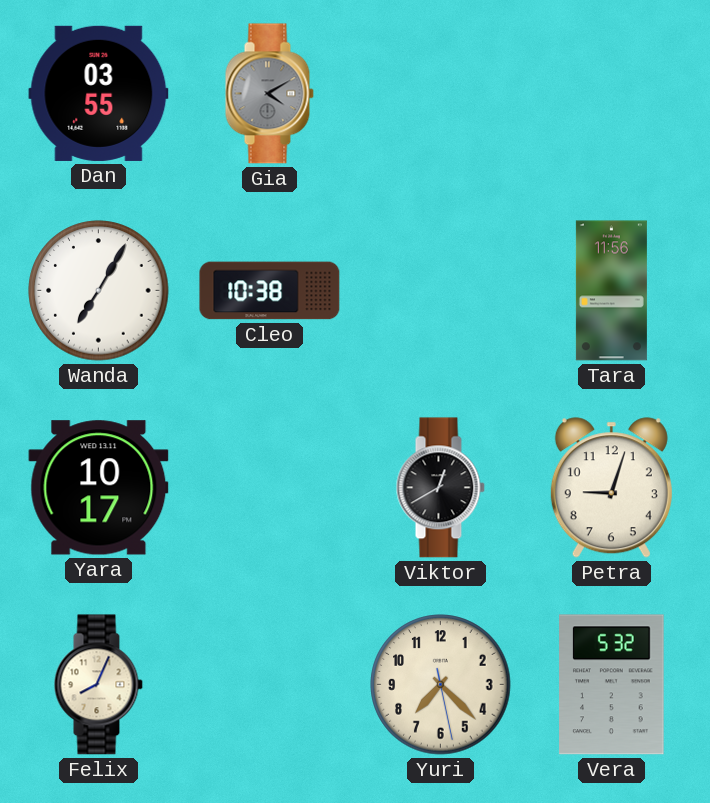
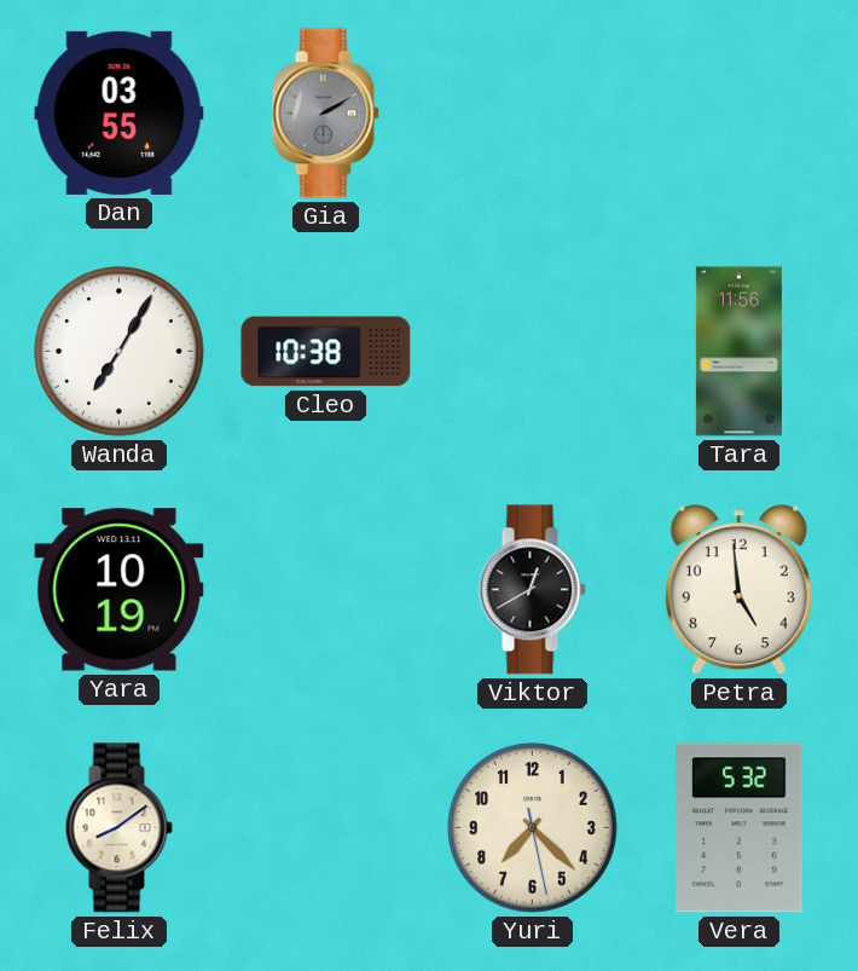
Gia: 4:10 -> 2:10
Yara: 10:17 -> 10:19
Petra: 9:03 -> 4:59
Felix: 8:04 -> 8:09
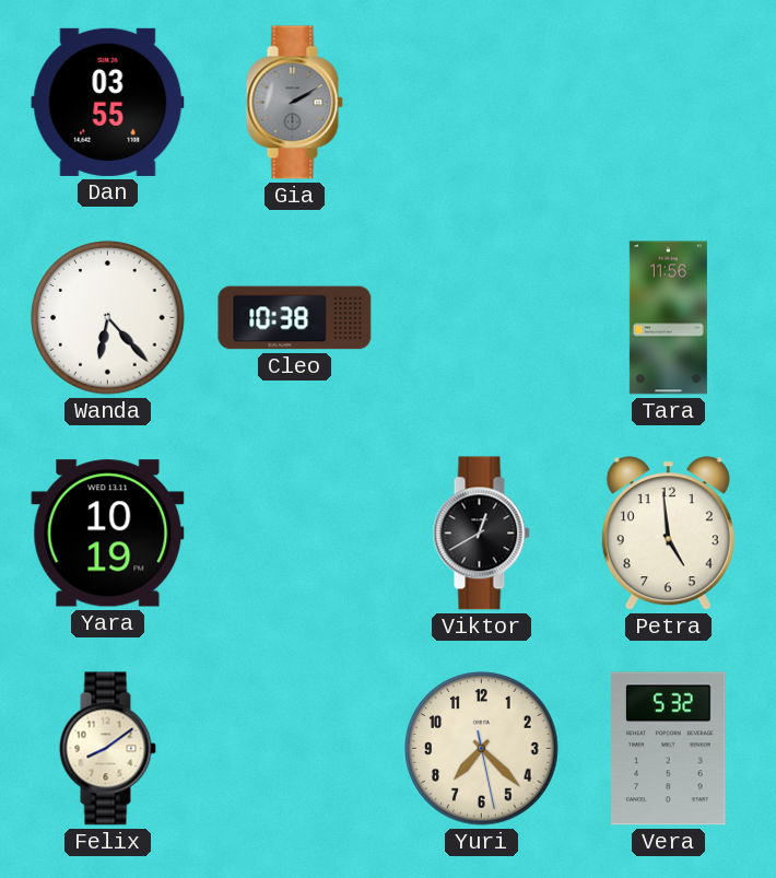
Wanda: 7:05 -> 6:23
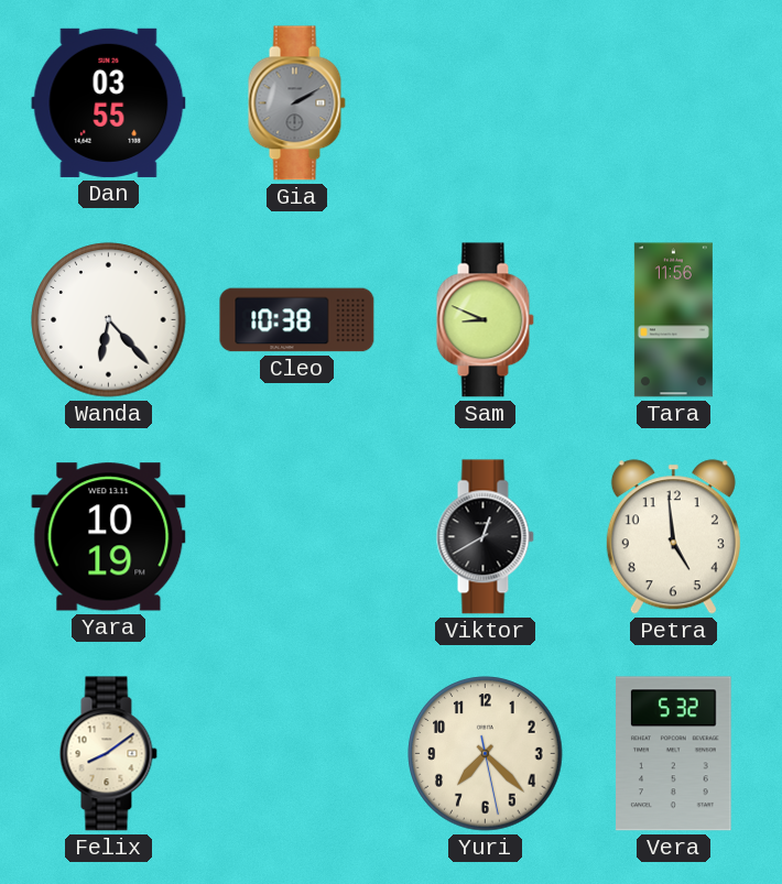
Sam: none -> 8:49
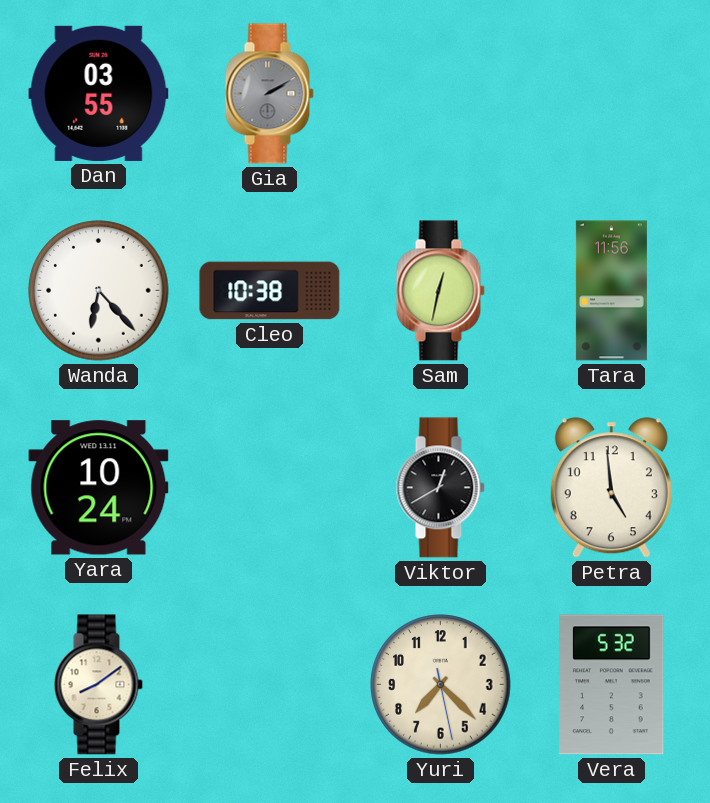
Sam: 8:49 -> 12:32
Yara: 10:19 -> 10:24
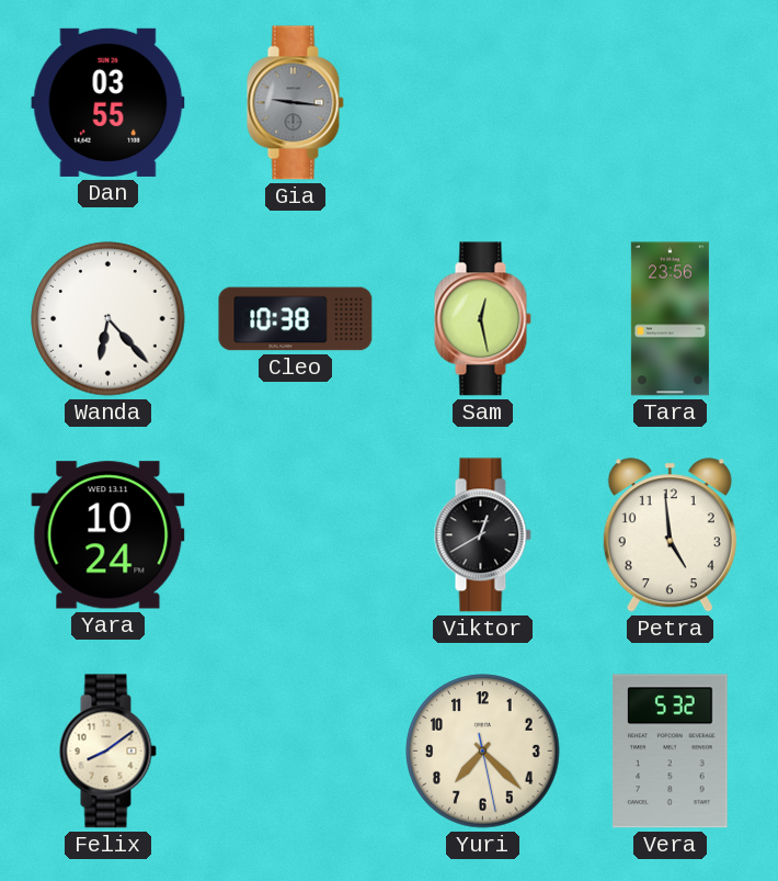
Gia: 2:10 -> 9:16
Sam: 12:32 -> 12:28
Tara: 11:56 -> 23:56
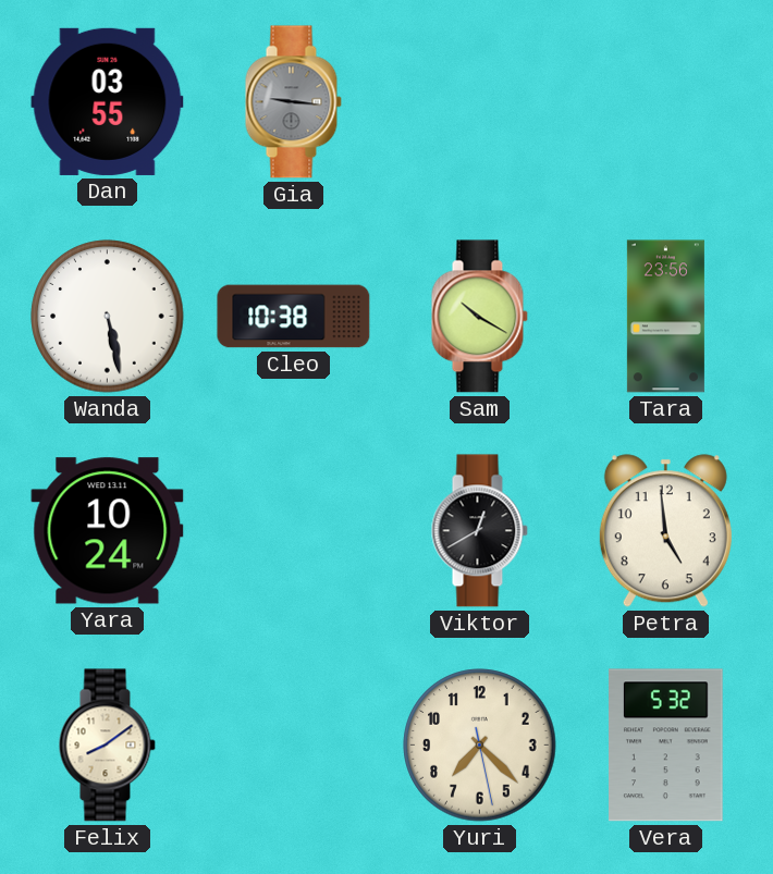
Wanda: 6:23 -> 5:28
Sam: 12:28 -> 10:20
